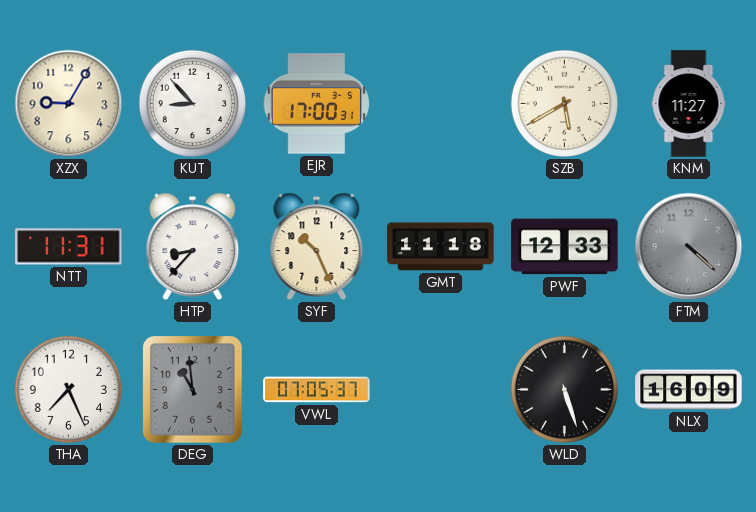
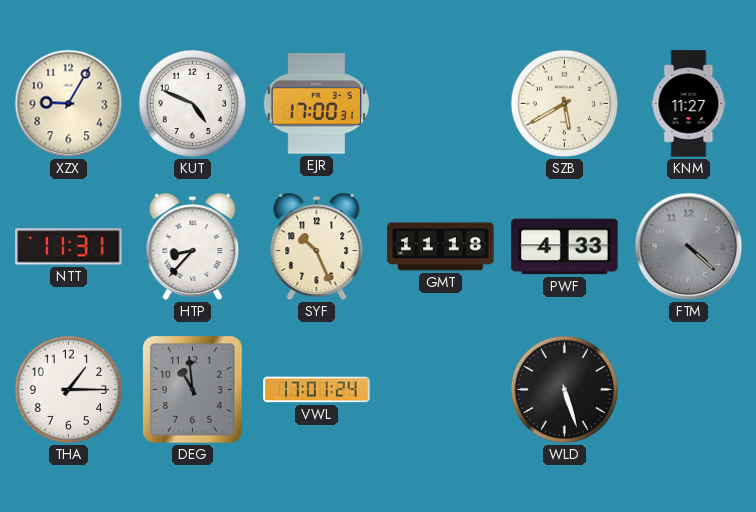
KUT: 8:53 -> 4:49
PWF: 12:33 -> 4:33
THA: 7:26 -> 1:15
VWL: 07:05 -> 17:01
NLX: 16:09 -> none
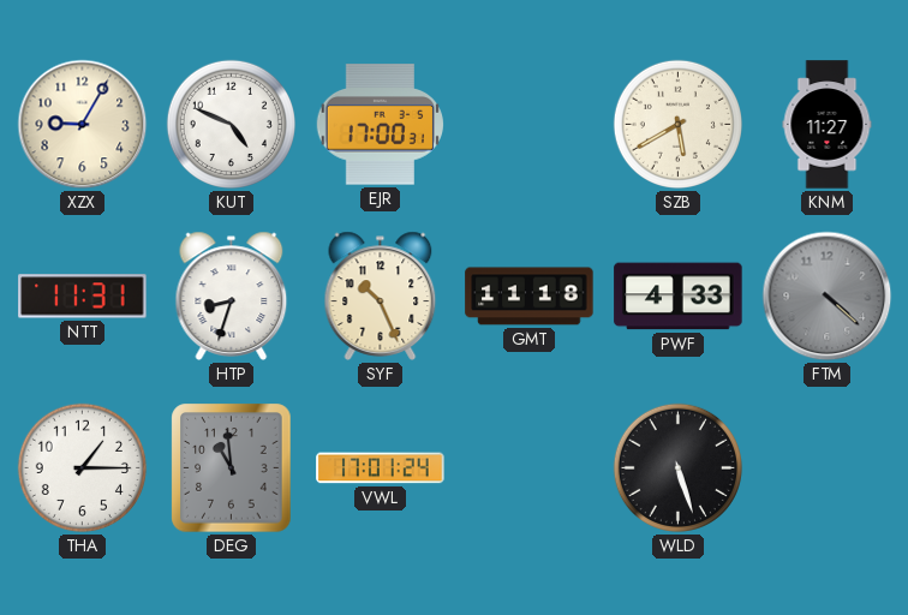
HTP: 8:37 -> 8:33
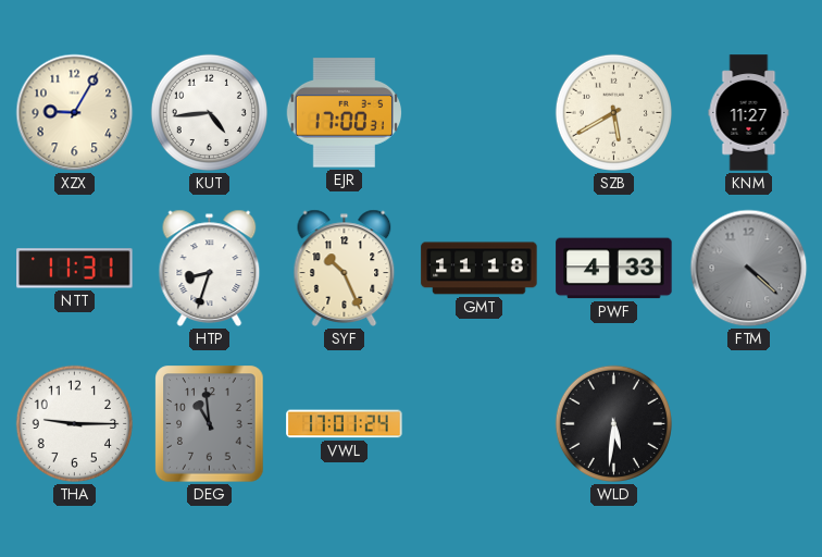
KUT: 4:49 -> 4:44
THA: 1:15 -> 9:15
WLD: 5:27 -> 5:31
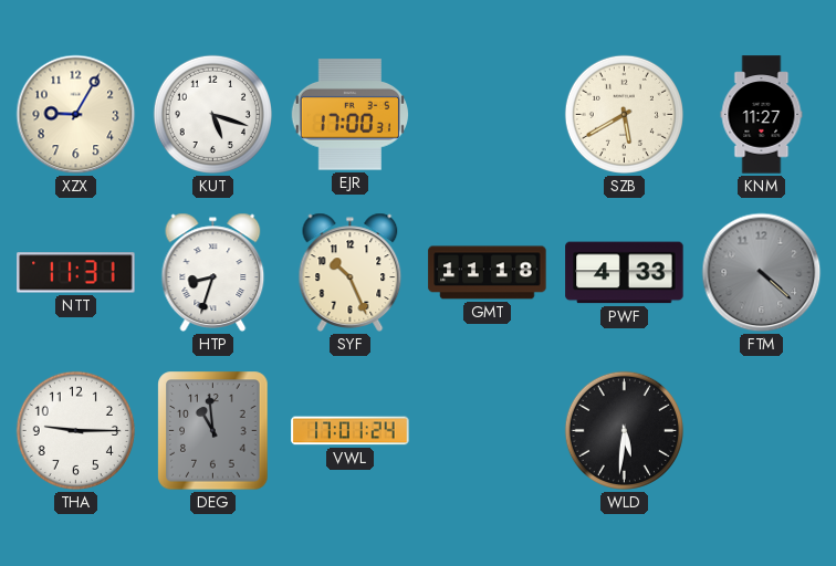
KUT: 4:44 -> 5:18
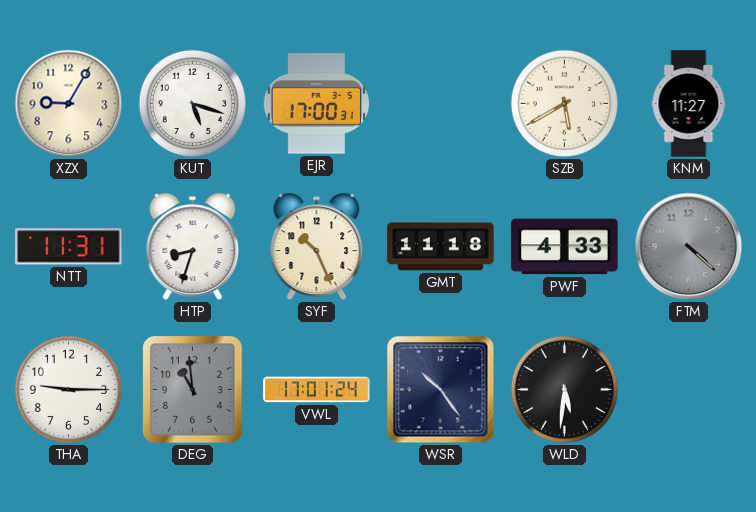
WSR: none -> 10:24
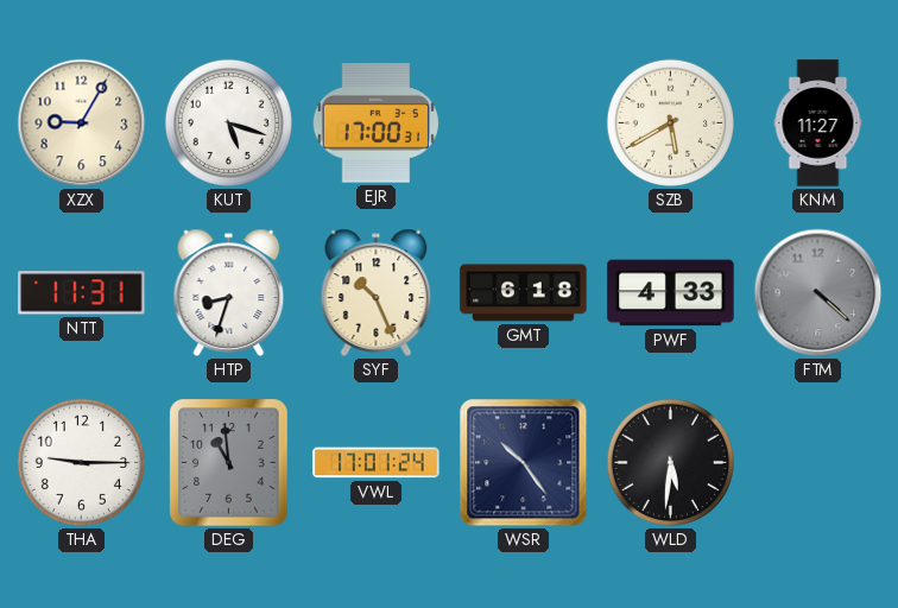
GMT: 11:18 -> 6:18
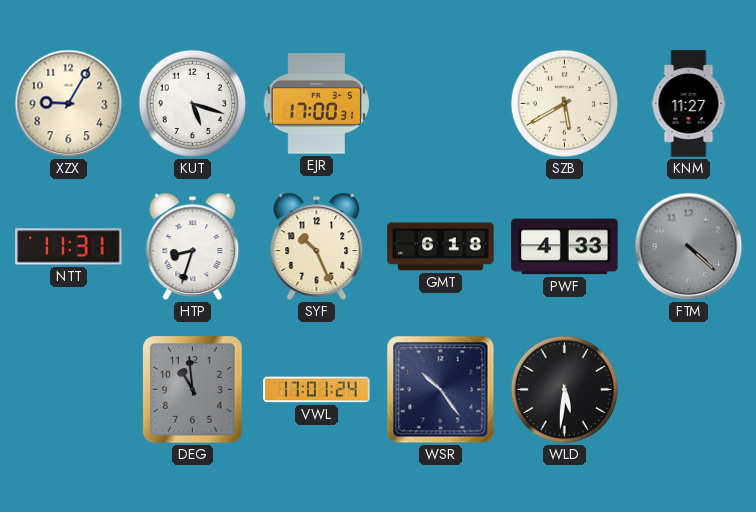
THA: 9:15 -> none
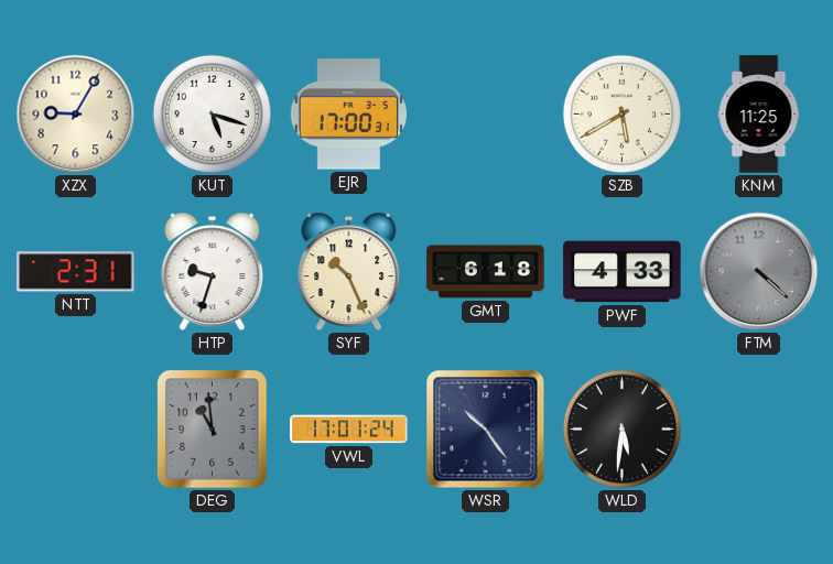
KNM: 11:27 -> 11:25
NTT: 11:31 -> 2:31
HTP: 8:33 -> 9:33
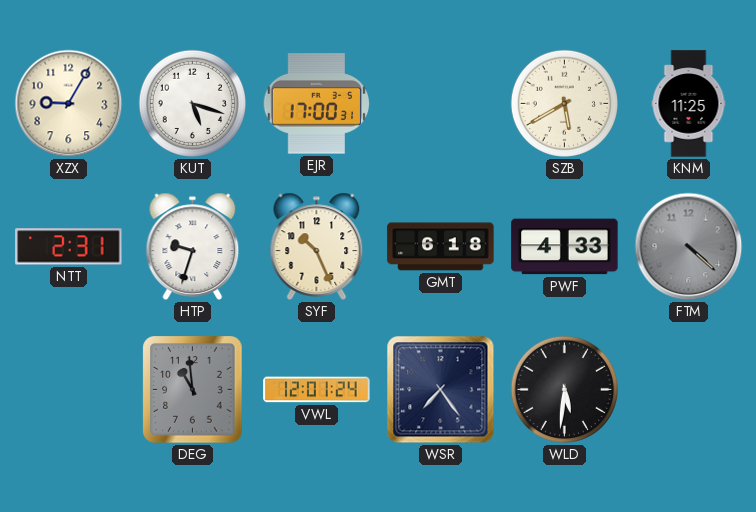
VWL: 17:01 -> 12:01
WSR: 10:24 -> 7:24
